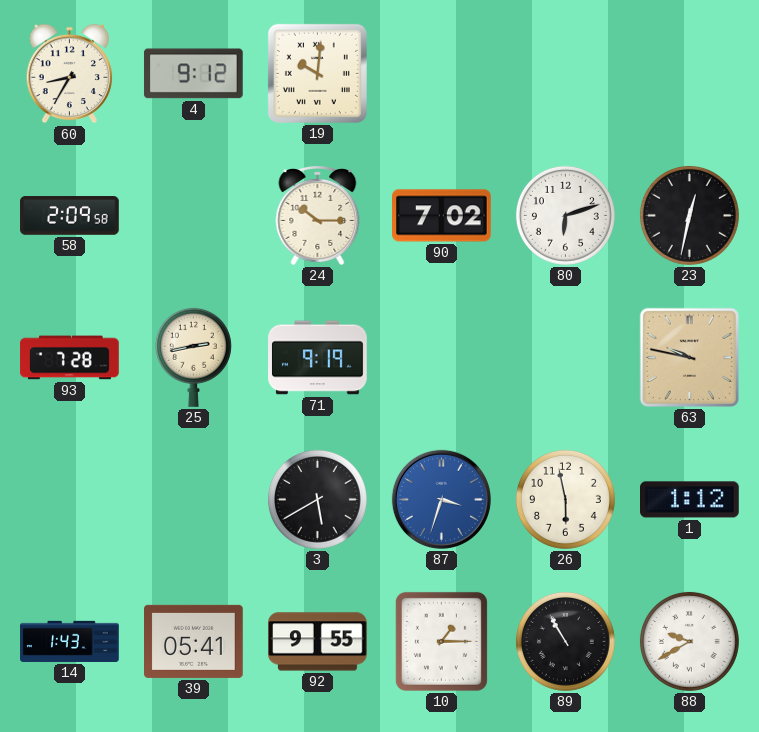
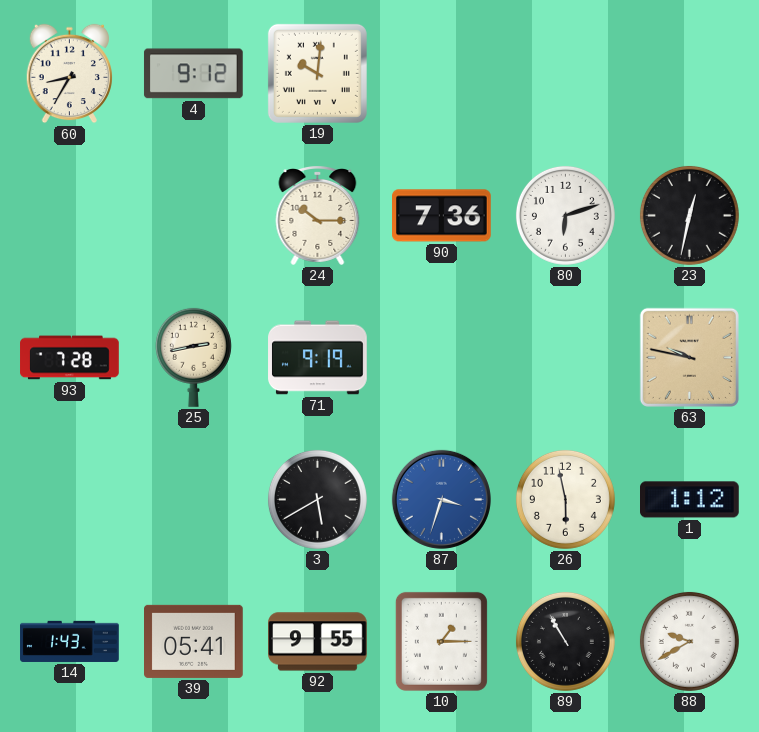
58: 2:09 -> none
90: 7:02 -> 7:36
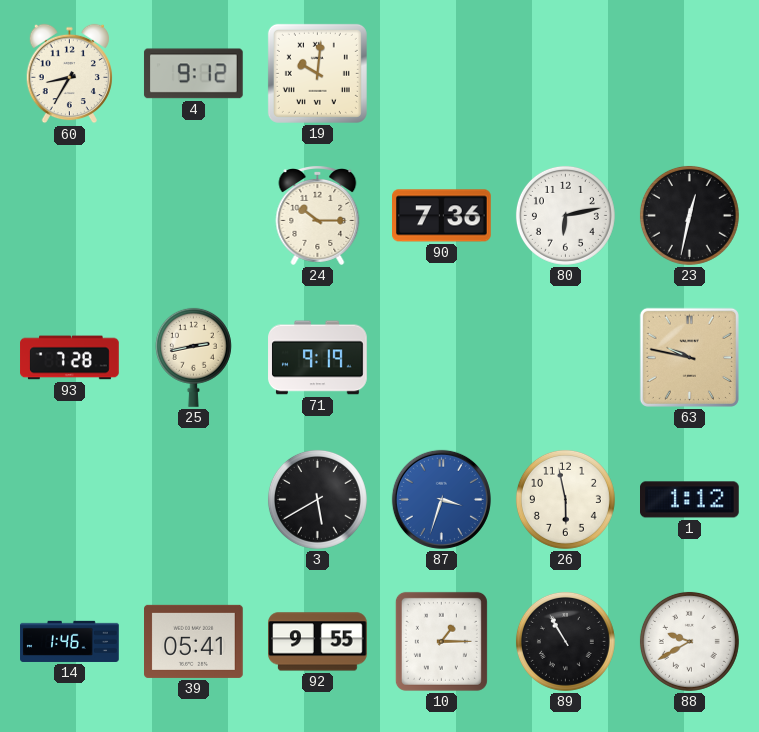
80: 6:12 -> 6:13
14: 1:43 -> 1:46
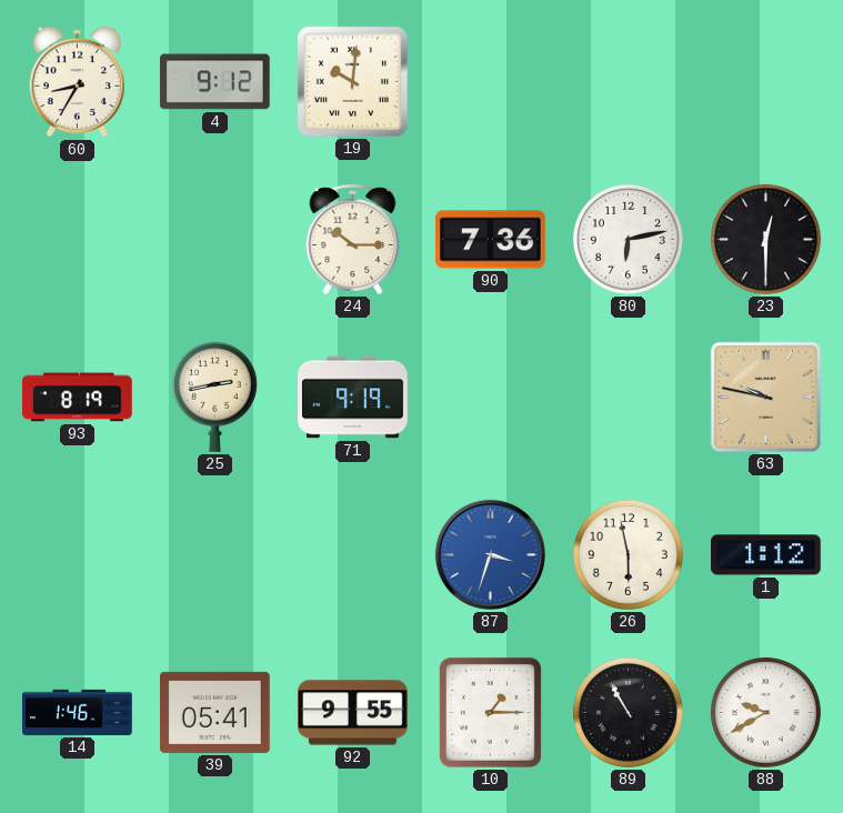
23: 12:32 -> 12:30
93: 7:28 -> 8:19
3: 5:40 -> none
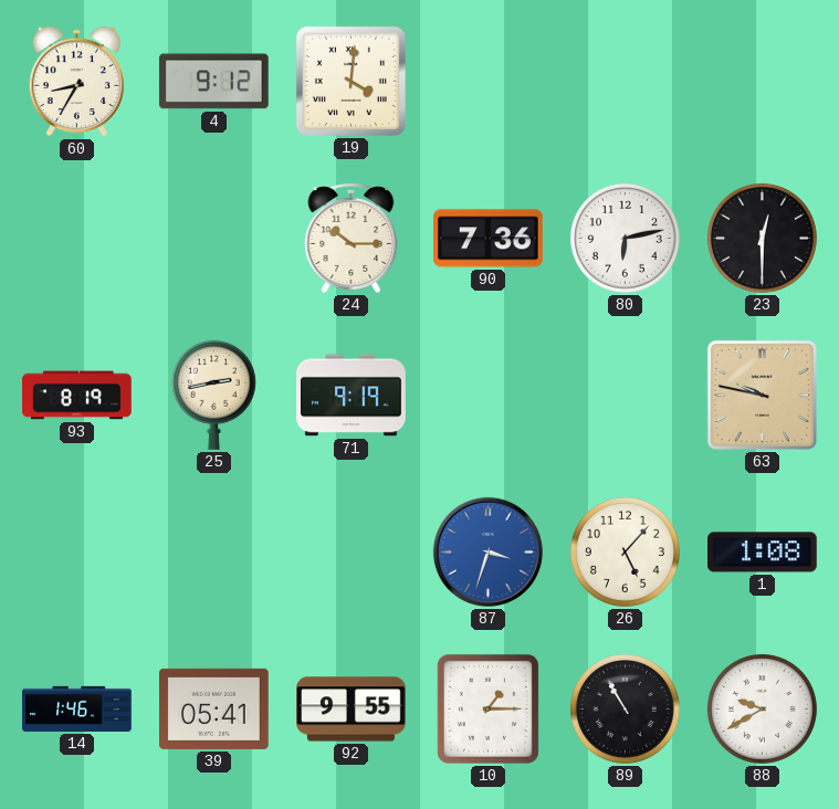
19: 10:01 -> 4:01
26: 5:58 -> 5:07
1: 1:12 -> 1:08
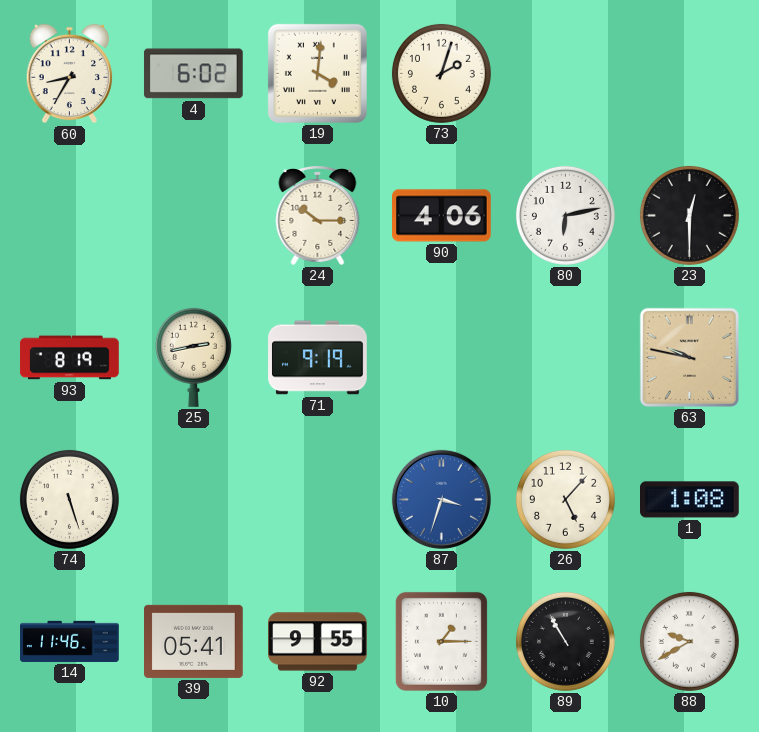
4: 9:12 -> 6:02
73: none -> 2:03
90: 7:36 -> 4:06
74: none -> 5:27
14: 1:46 -> 11:46
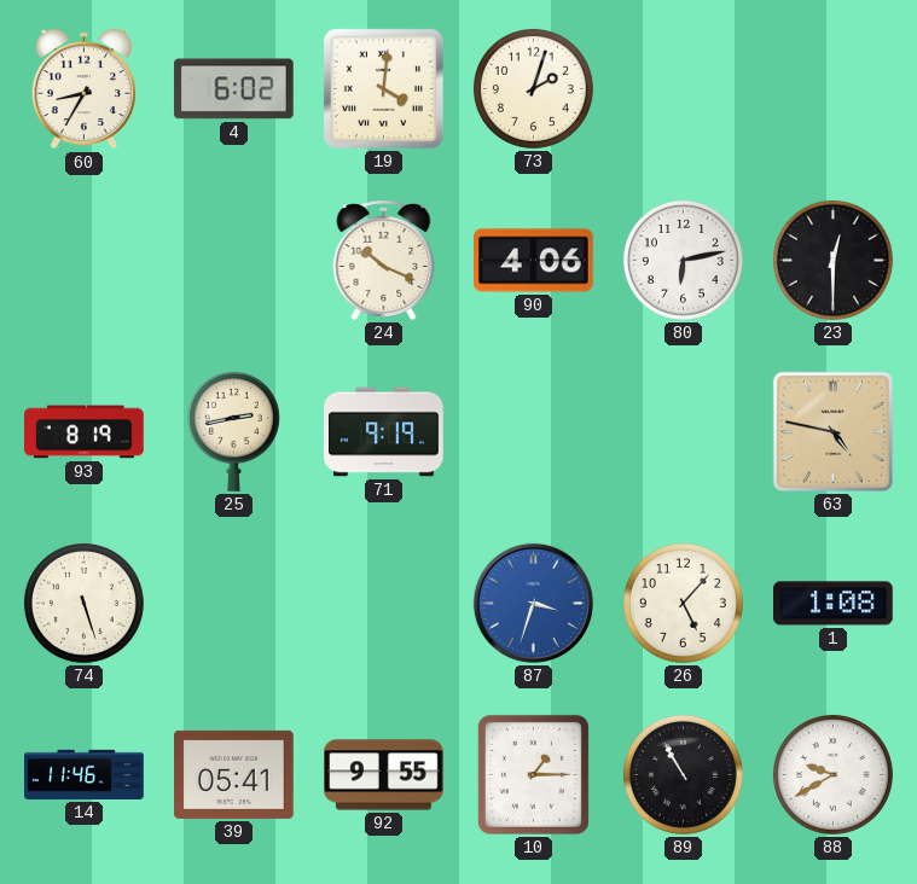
24: 10:15 -> 10:19
63: 9:47 -> 4:47
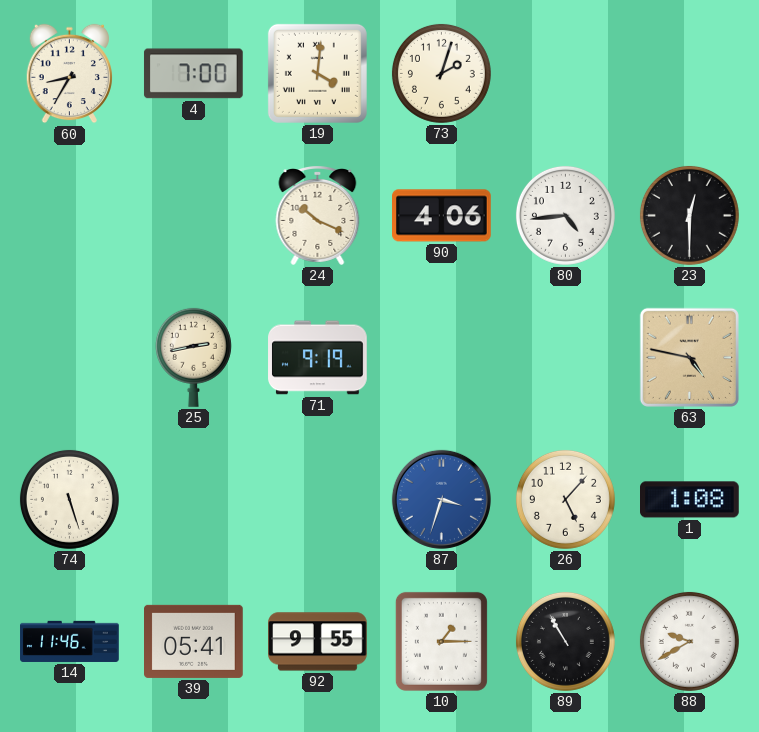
4: 6:02 -> 7:00
80: 6:13 -> 4:44
93: 8:19 -> none
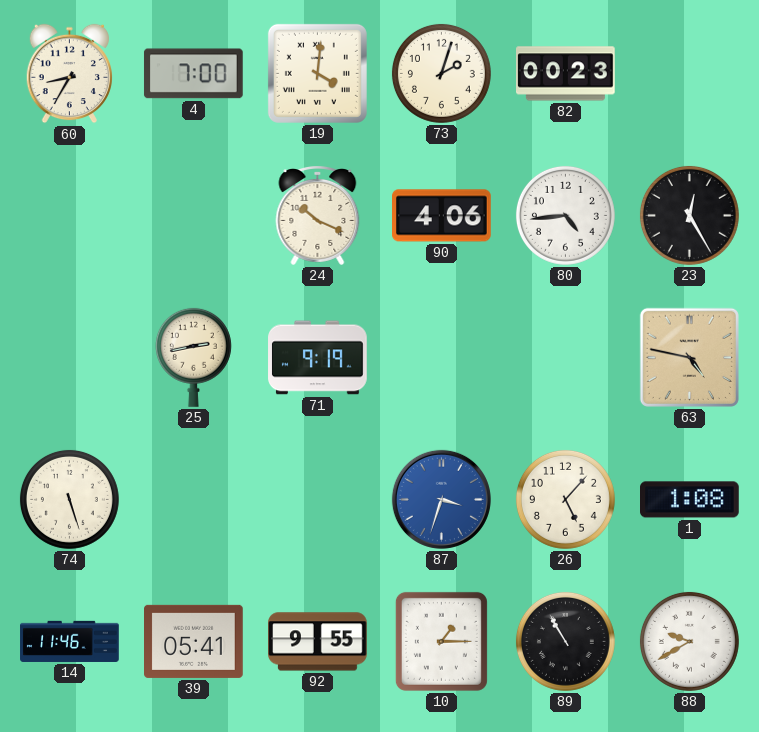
82: none -> 00:23
23: 12:30 -> 12:25
